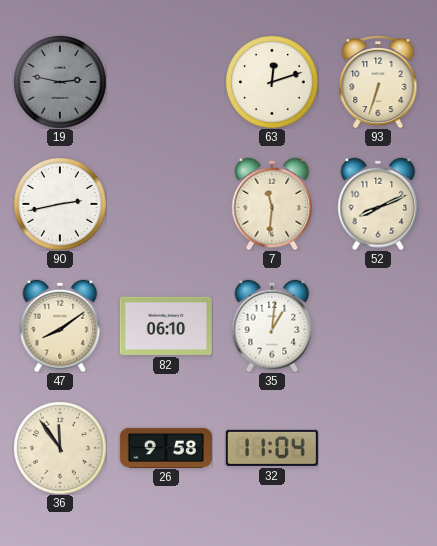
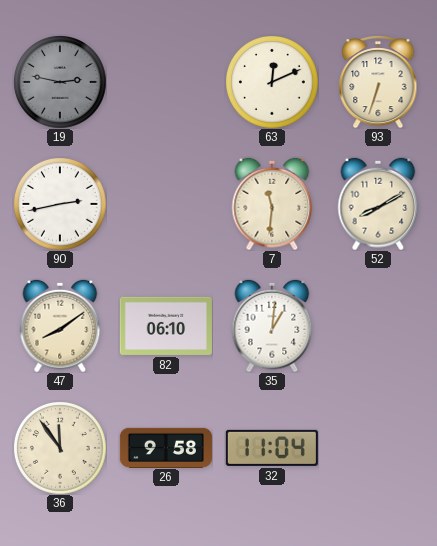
63: 12:12 -> 12:11
52: 8:11 -> 8:10
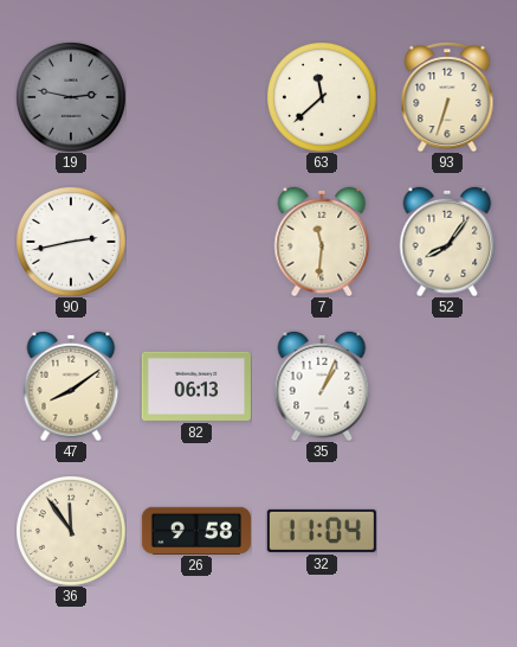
63: 12:11 -> 11:38
52: 8:10 -> 8:06
82: 06:10 -> 06:13
35: 1:01 -> 1:04
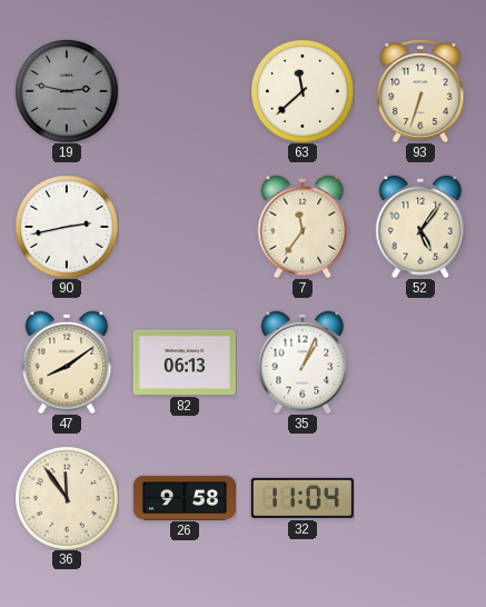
7: 11:31 -> 11:36
52: 8:06 -> 5:06
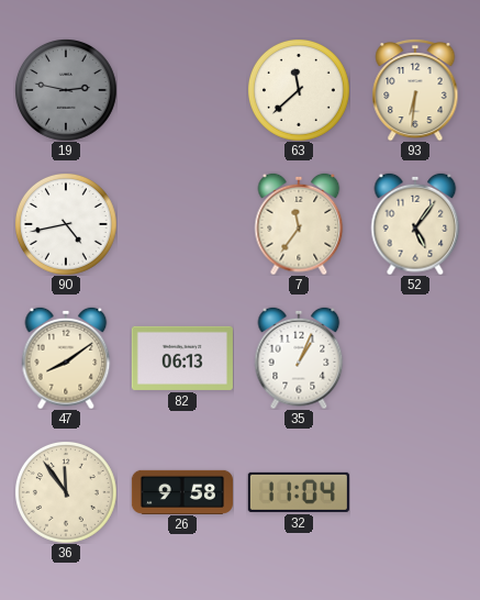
93: 6:33 -> 6:31
90: 2:43 -> 4:43
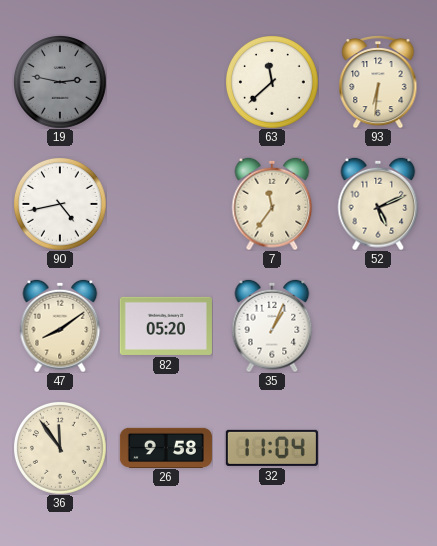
52: 5:06 -> 5:11
82: 06:13 -> 05:20
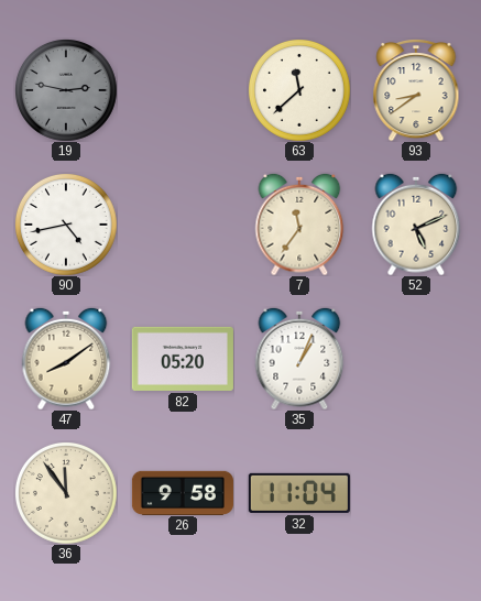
93: 6:31 -> 8:39
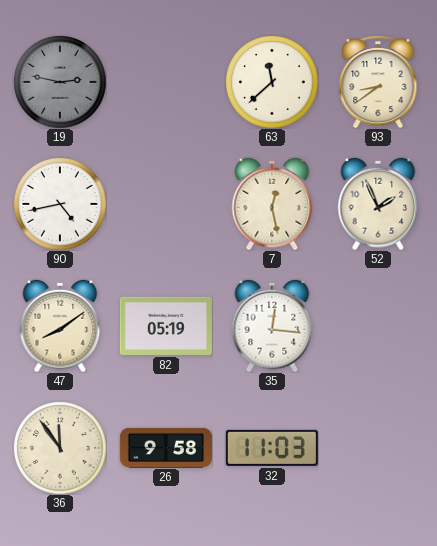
7: 11:36 -> 12:28
52: 5:11 -> 1:56
82: 05:20 -> 05:19
35: 1:04 -> 12:16
32: 11:04 -> 11:03
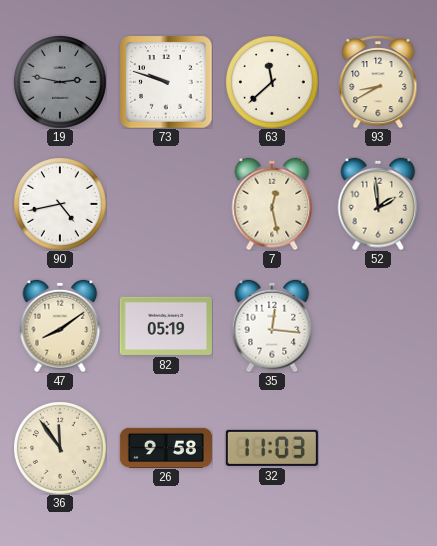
73: none -> 9:48
93: 8:39 -> 8:40
52: 1:56 -> 1:59
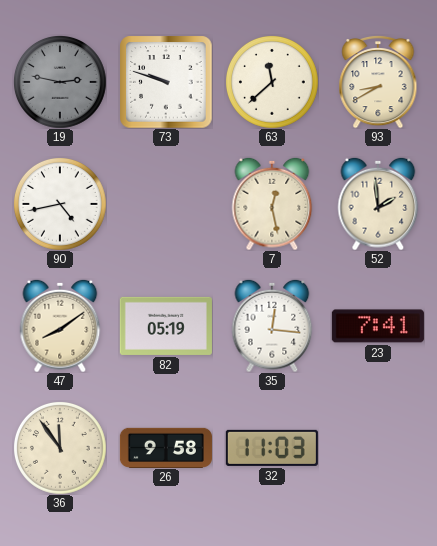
23: none -> 7:41
